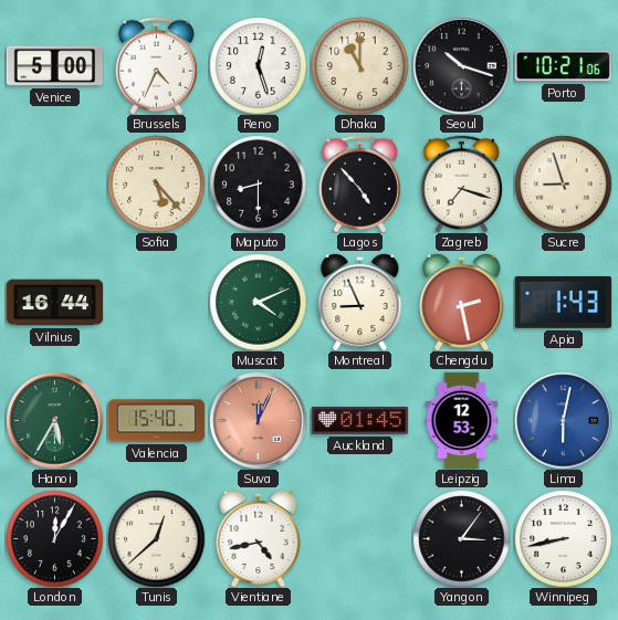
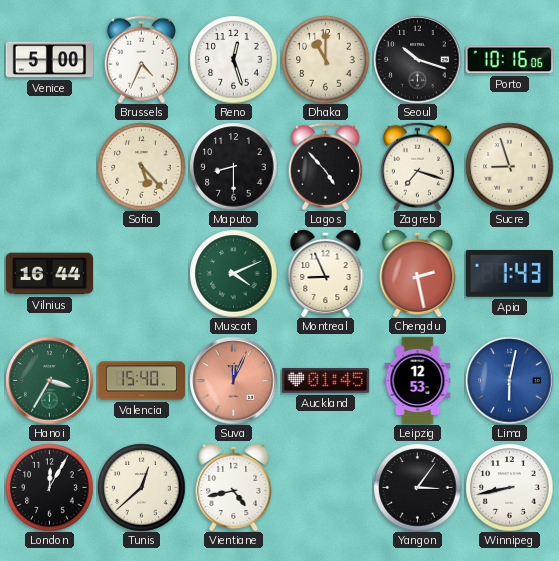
Porto: 10:21 -> 10:16
Hanoi: 5:35 -> 3:35
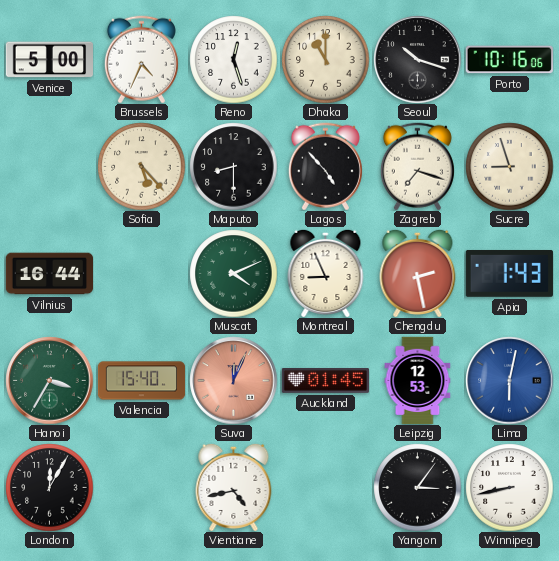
Tunis: 12:38 -> none
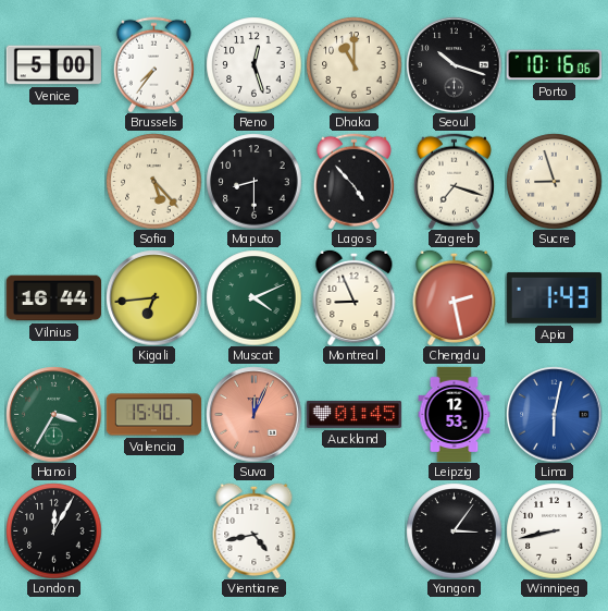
Brussels: 4:34 -> 7:36
Kigali: none -> 6:44
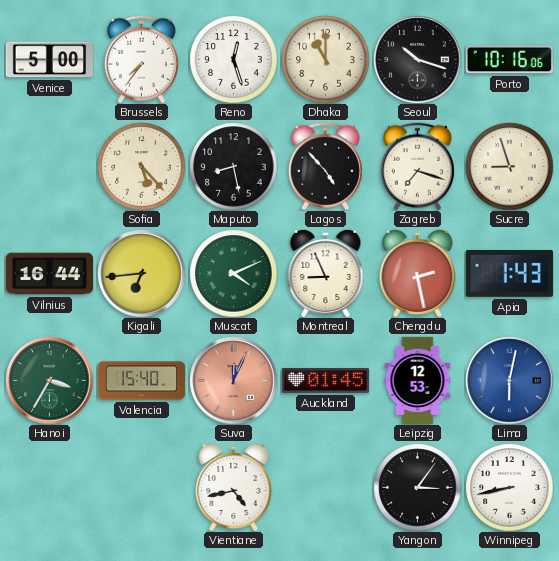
Maputo: 8:30 -> 8:28
London: 12:05 -> none
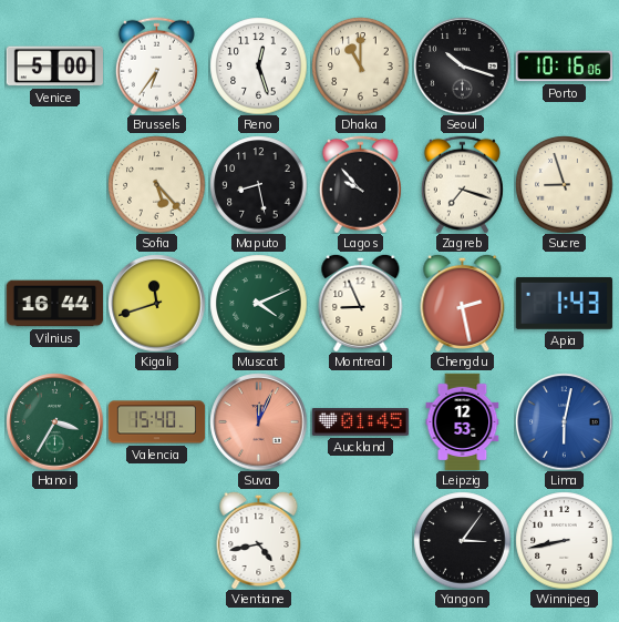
Brussels: 7:36 -> 6:36
Lagos: 4:53 -> 9:53
Kigali: 6:44 -> 11:42
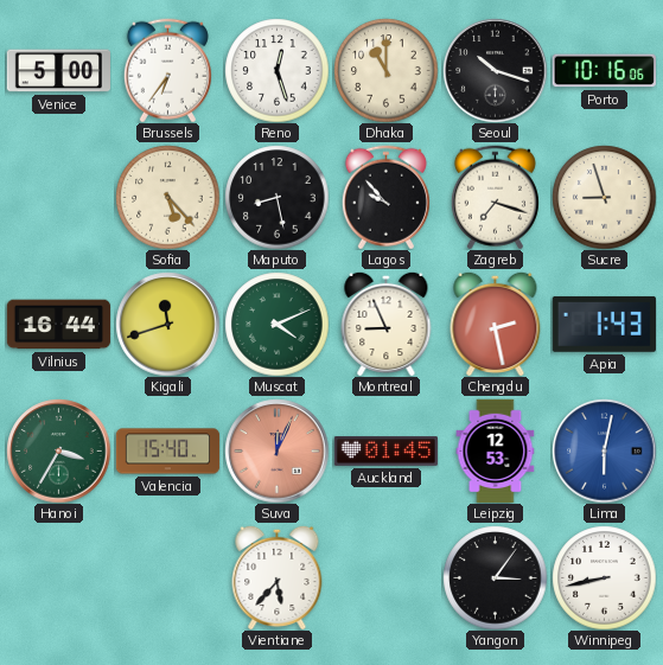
Vientiane: 4:43 -> 5:37
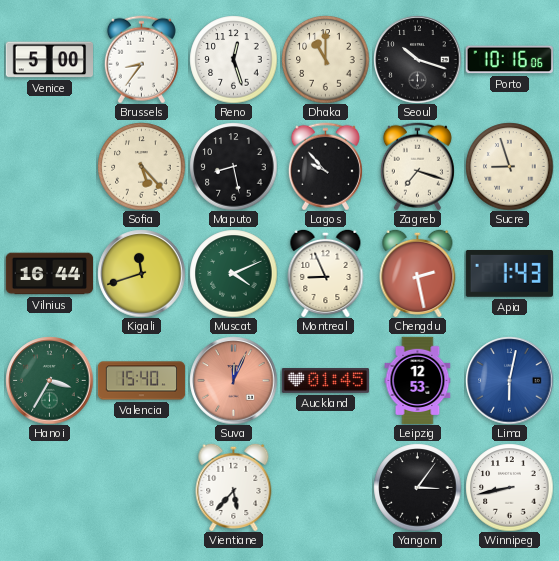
Brussels: 6:36 -> 8:36
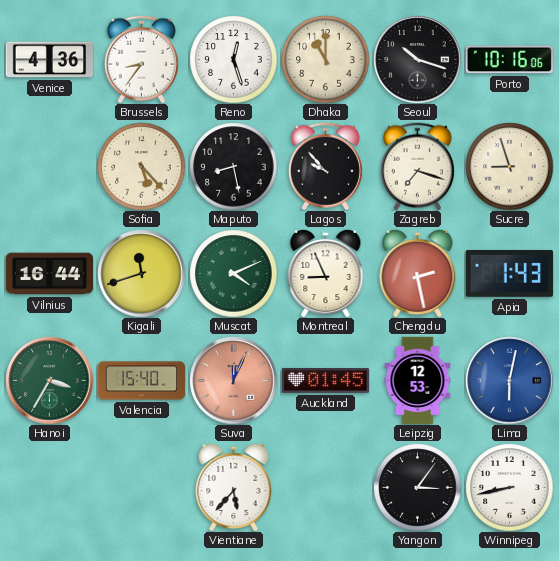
Venice: 5:00 -> 4:36
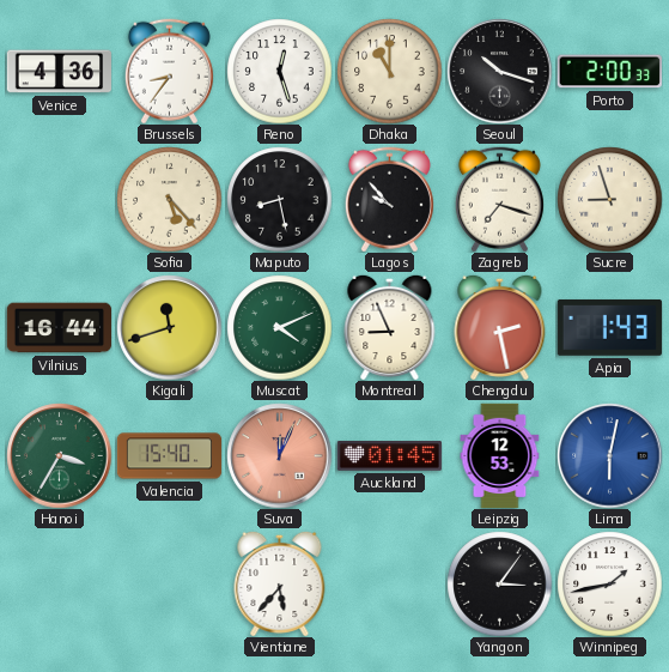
Porto: 10:16 -> 2:00
Winnipeg: 8:43 -> 1:43
